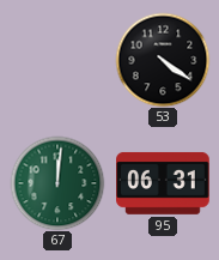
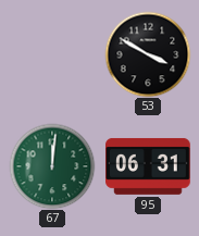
53: 4:21 -> 3:50
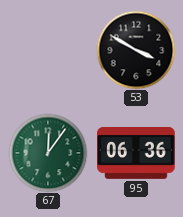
67: 12:01 -> 12:06
95: 06:31 -> 06:36
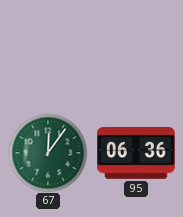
53: 3:50 -> none
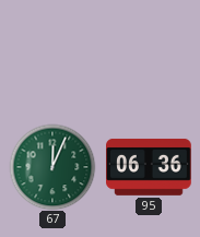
67: 12:06 -> 12:04
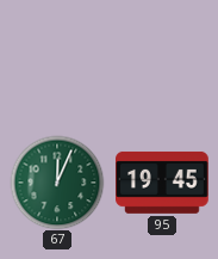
95: 06:36 -> 19:45
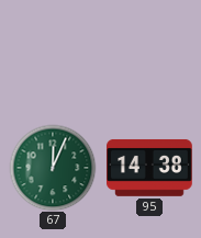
95: 19:45 -> 14:38
